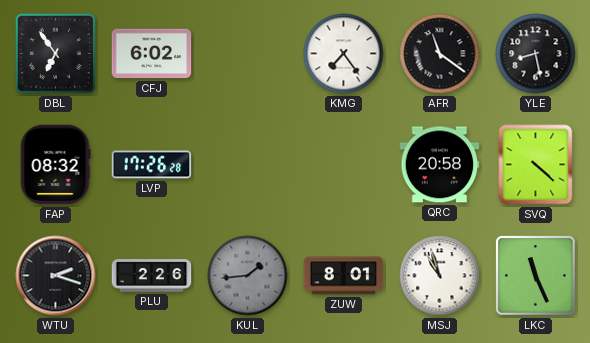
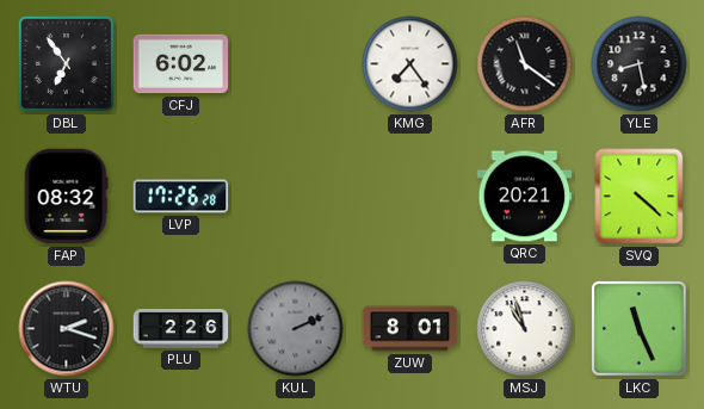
QRC: 20:58 -> 20:21
KUL: 1:44 -> 2:11
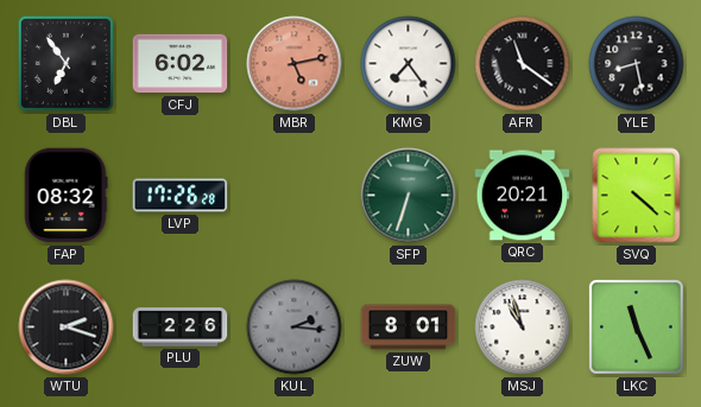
MBR: none -> 5:13
SFP: none -> 6:33
KUL: 2:11 -> 2:16
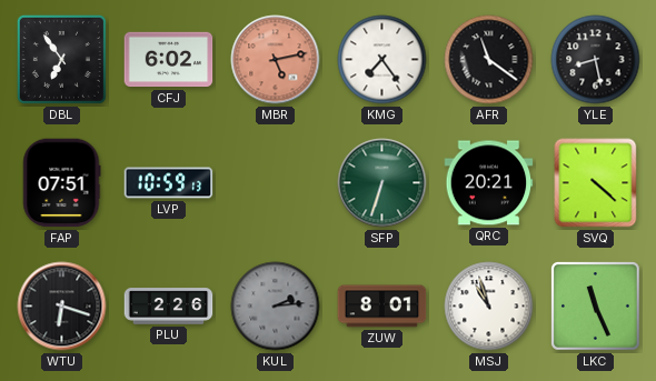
FAP: 08:32 -> 07:51
LVP: 17:26 -> 10:59
WTU: 2:18 -> 6:18
KUL: 2:16 -> 2:14
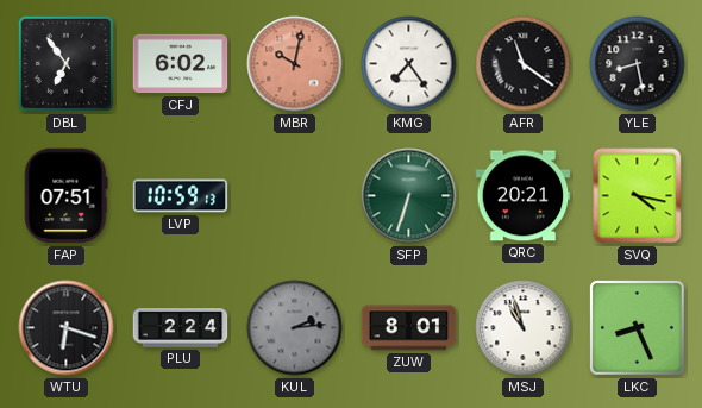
MBR: 5:13 -> 10:02
SVQ: 4:22 -> 4:17
PLU: 2:26 -> 2:24
LKC: 11:26 -> 8:26
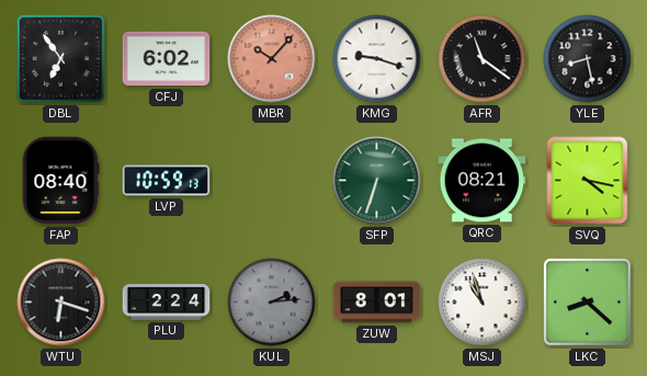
MBR: 10:02 -> 10:07
KMG: 7:24 -> 9:18
FAP: 07:51 -> 08:40
QRC: 20:21 -> 08:21
LKC: 8:26 -> 8:22
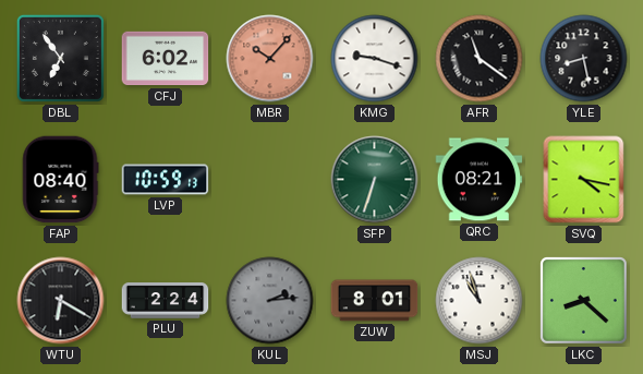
WTU: 6:18 -> 6:20
